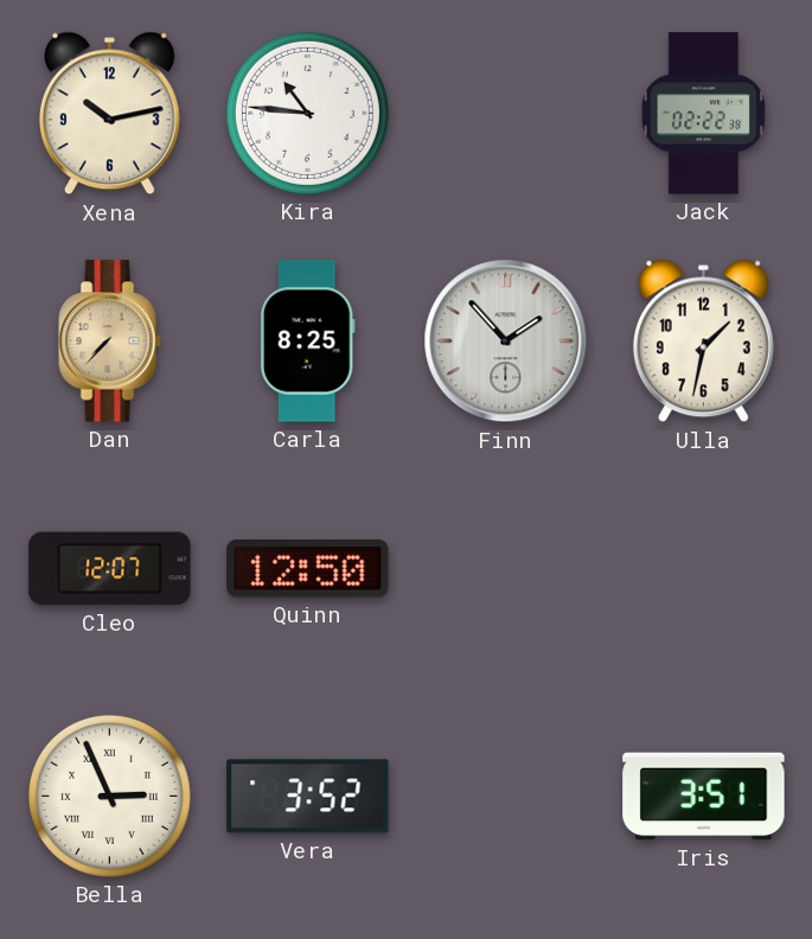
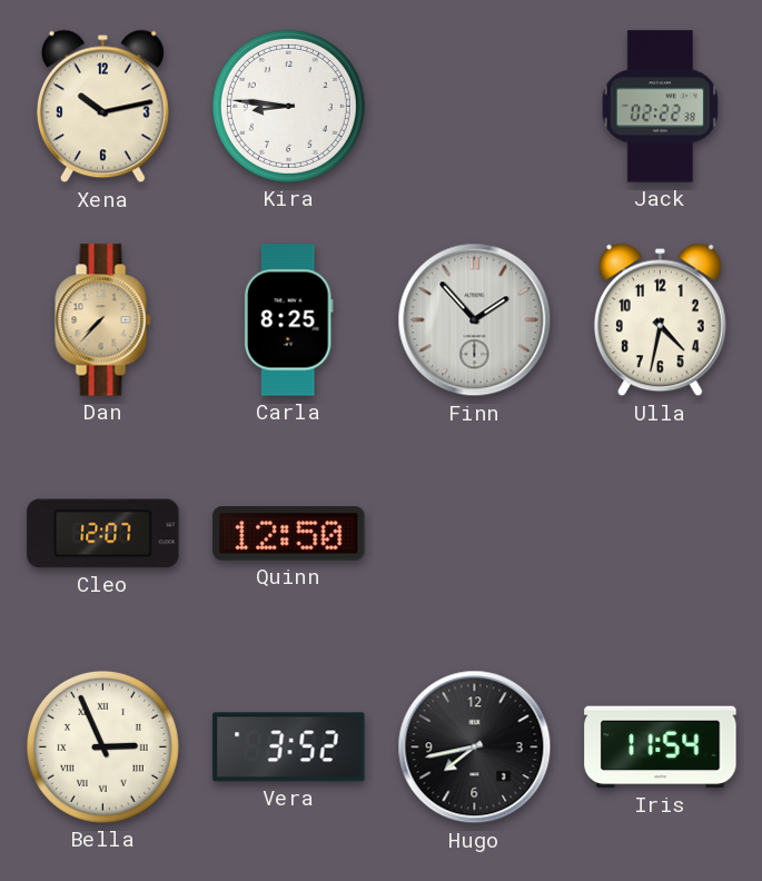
Kira: 10:46 -> 8:46
Ulla: 1:32 -> 4:32
Hugo: none -> 7:43
Iris: 3:51 -> 11:54
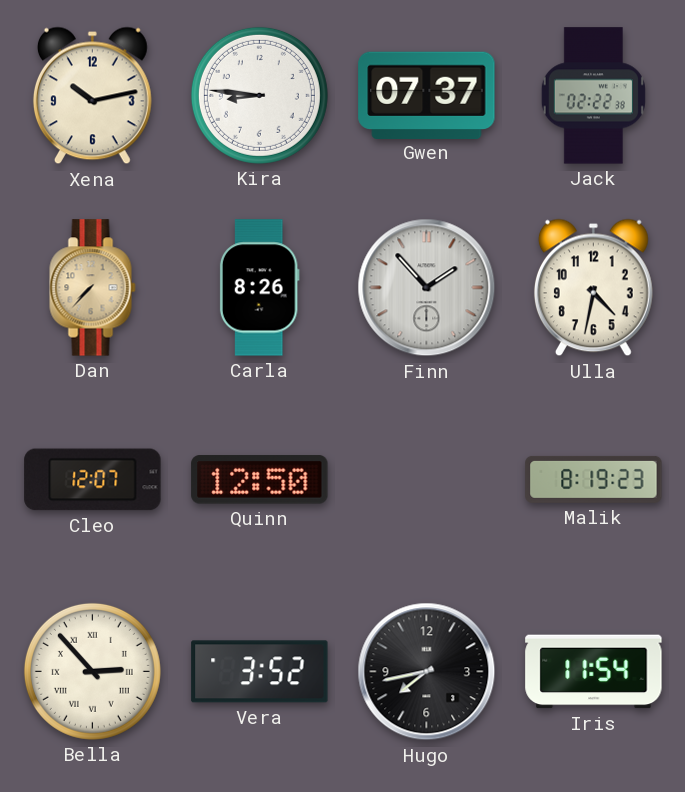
Gwen: none -> 07:37
Carla: 8:25 -> 8:26
Malik: none -> 8:19
Bella: 2:56 -> 2:53
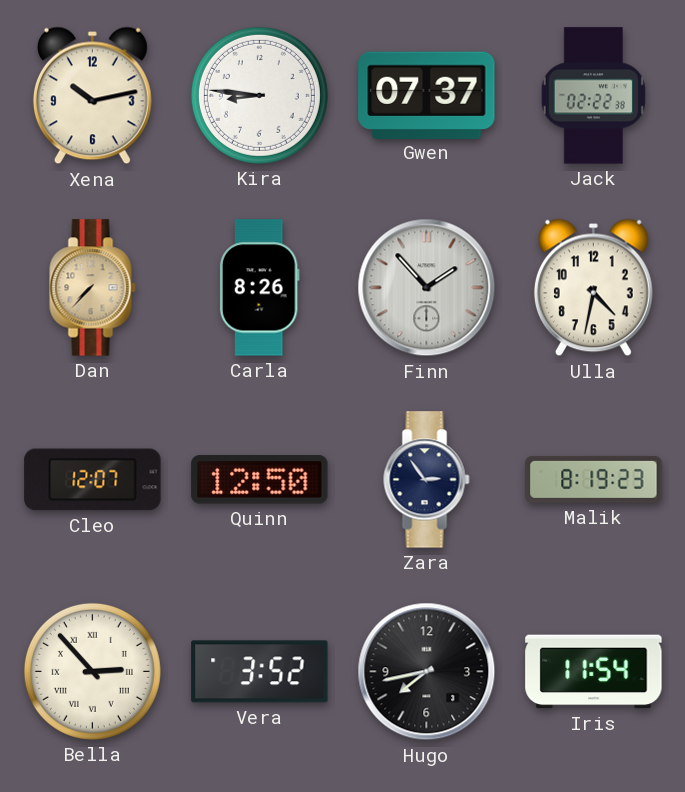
Zara: none -> 2:54
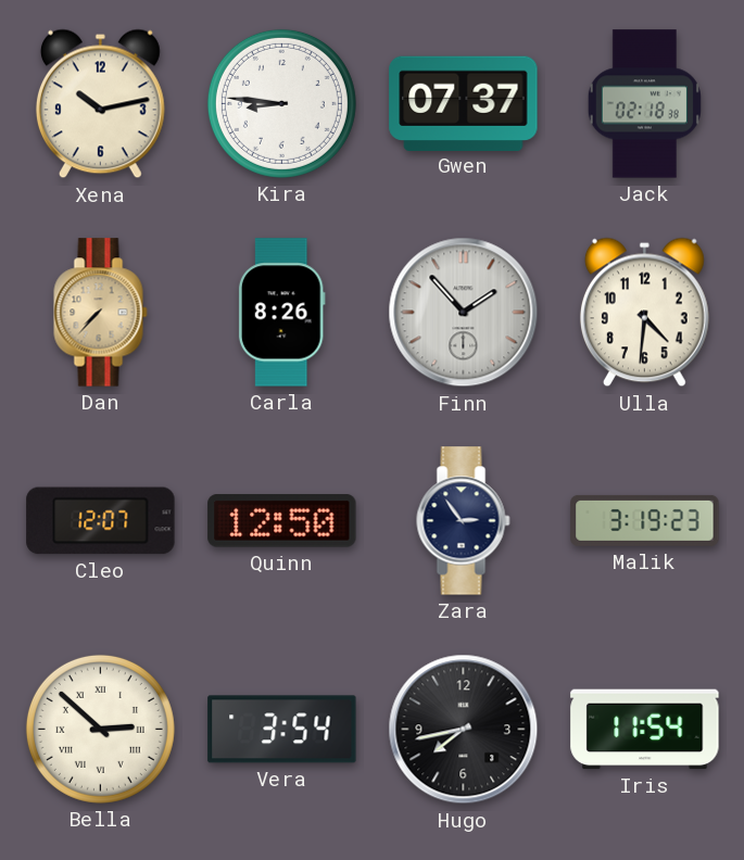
Jack: 02:22 -> 02:18
Ulla: 4:32 -> 4:31
Malik: 8:19 -> 3:19
Bella: 2:53 -> 2:52
Vera: 3:52 -> 3:54
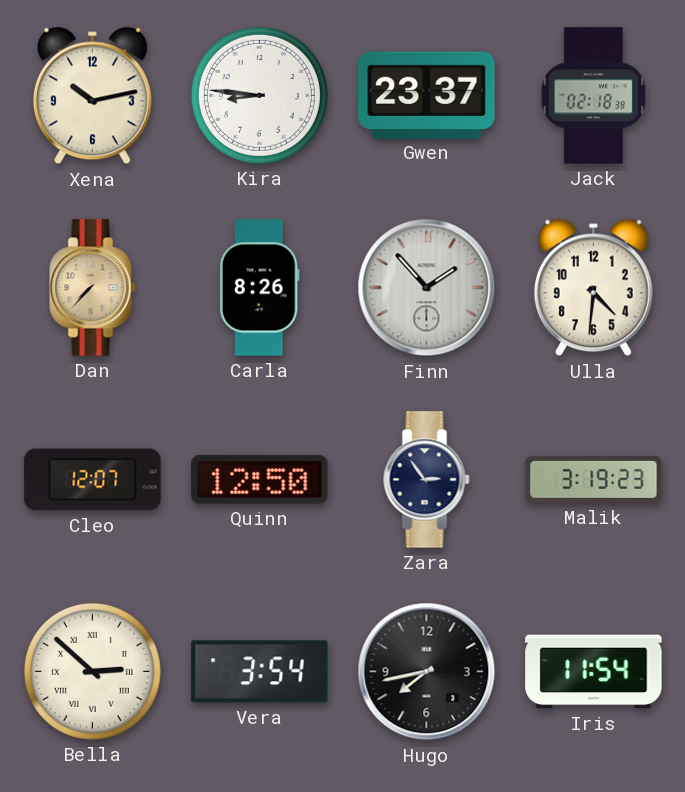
Gwen: 07:37 -> 23:37
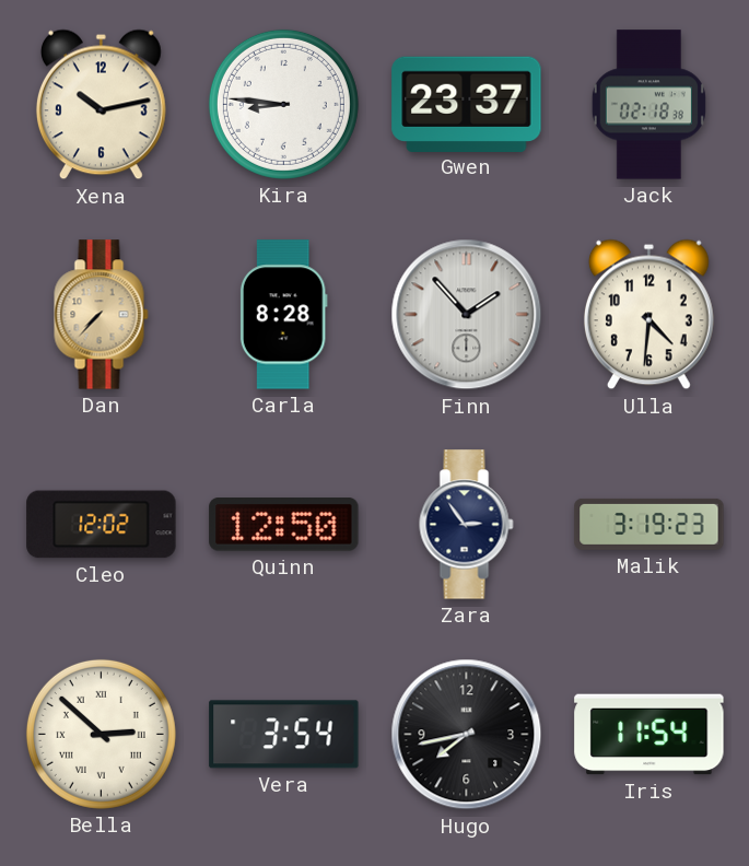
Carla: 8:26 -> 8:28
Cleo: 12:07 -> 12:02
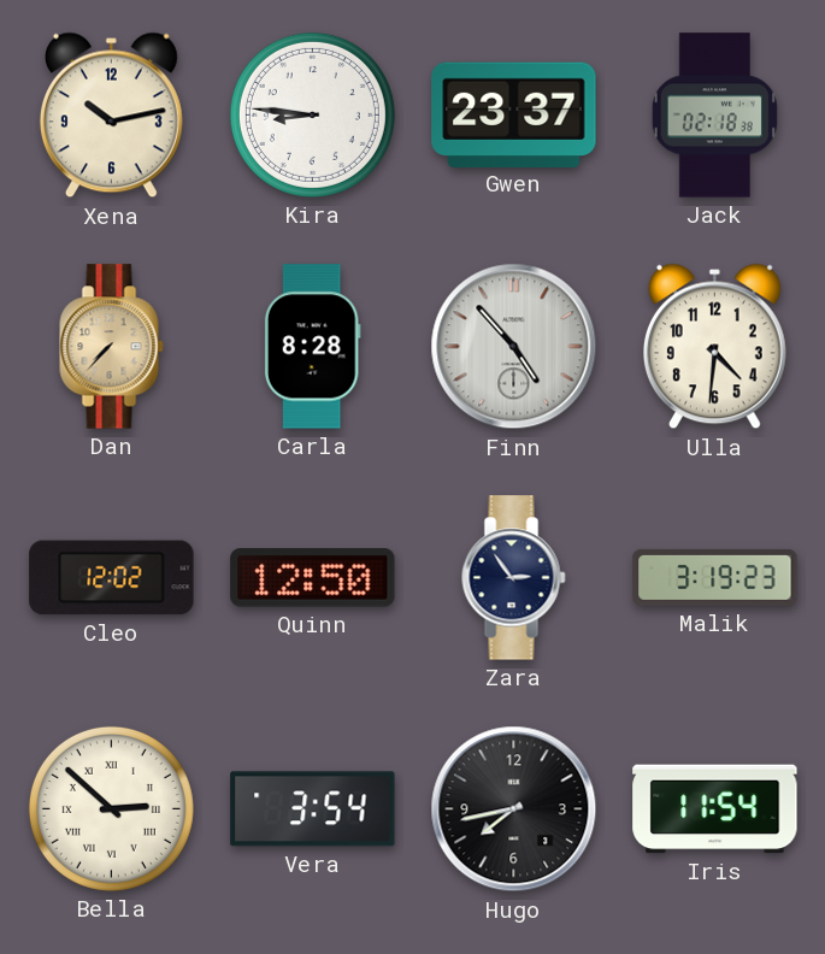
Finn: 1:53 -> 4:53
